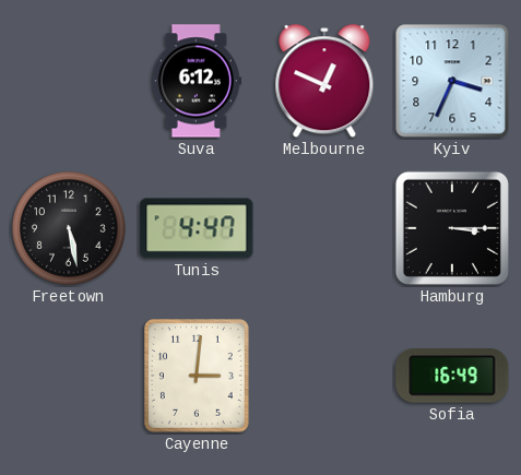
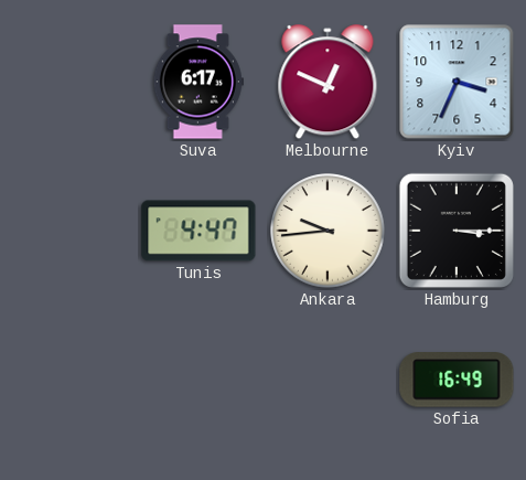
Suva: 6:12 -> 6:17
Freetown: 5:28 -> none
Ankara: none -> 9:44
Cayenne: 3:01 -> none
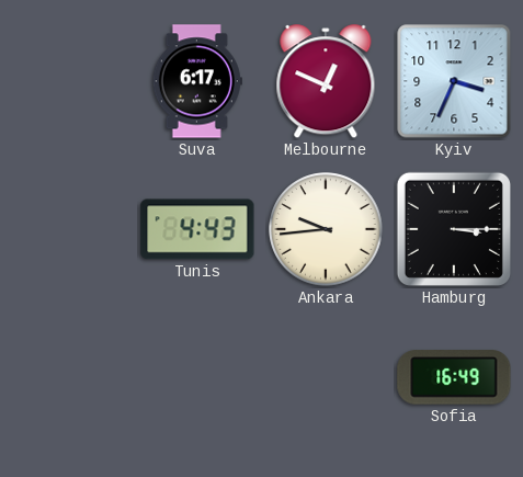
Tunis: 4:47 -> 4:43
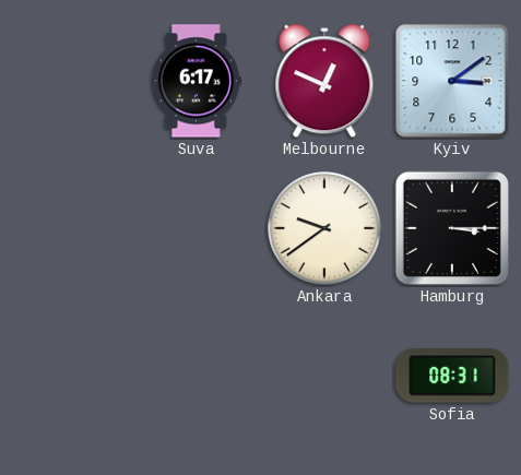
Kyiv: 3:34 -> 3:09
Tunis: 4:43 -> none
Ankara: 9:44 -> 9:39
Sofia: 16:49 -> 08:31
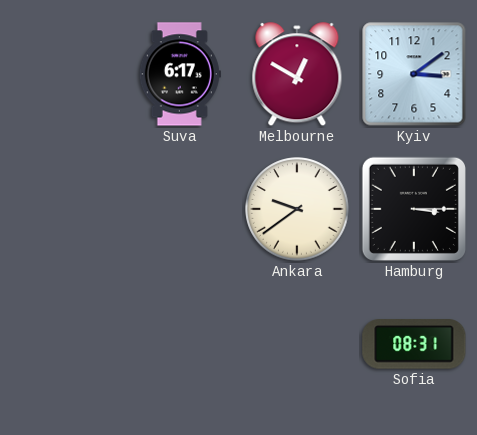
Melbourne: 12:49 -> 12:50
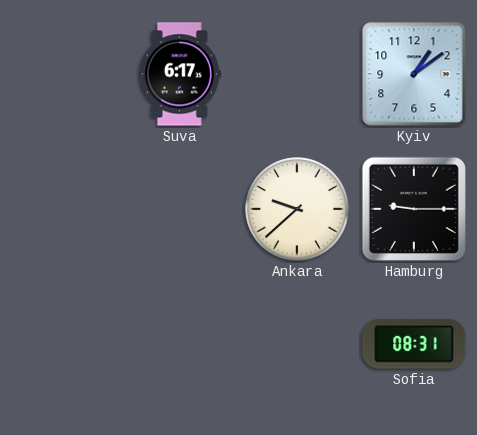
Melbourne: 12:50 -> none
Kyiv: 3:09 -> 1:09
Ankara: 9:39 -> 9:38
Hamburg: 3:15 -> 9:15
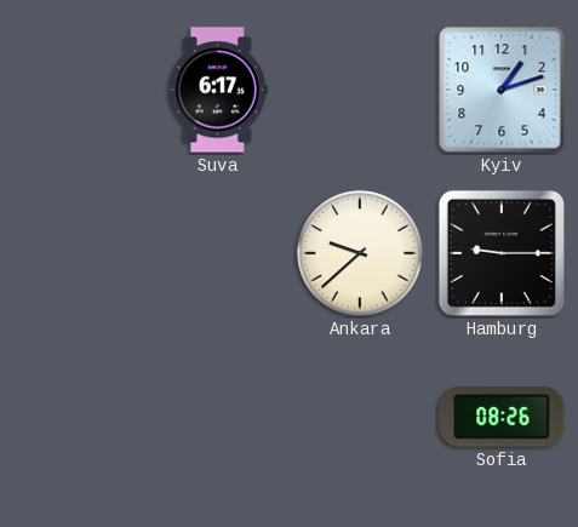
Kyiv: 1:09 -> 1:12
Sofia: 08:31 -> 08:26
